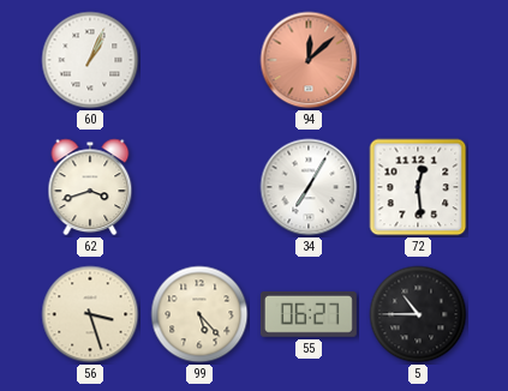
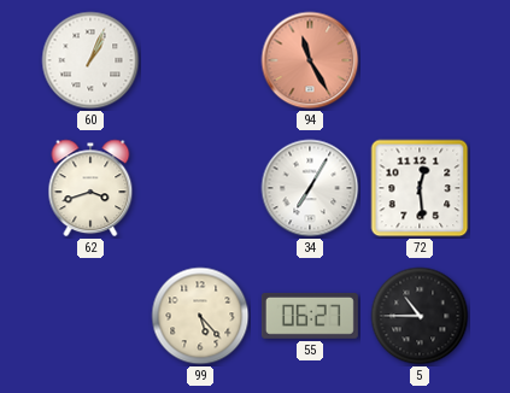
94: 12:08 -> 11:25
56: 3:27 -> none
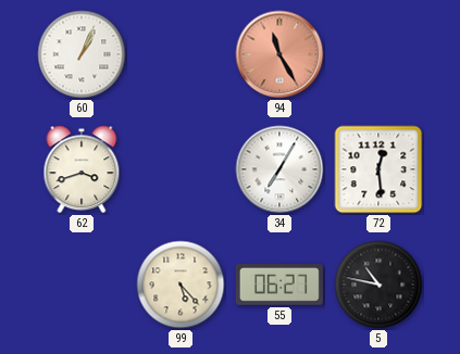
5: 10:45 -> 10:47
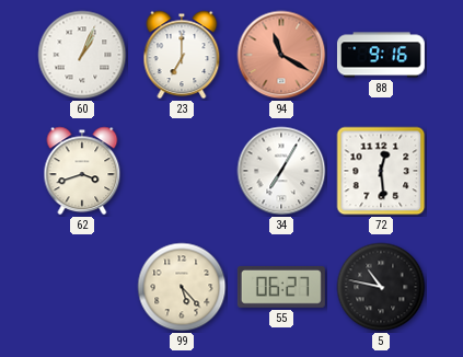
23: none -> 7:00
94: 11:25 -> 11:20
88: none -> 9:16
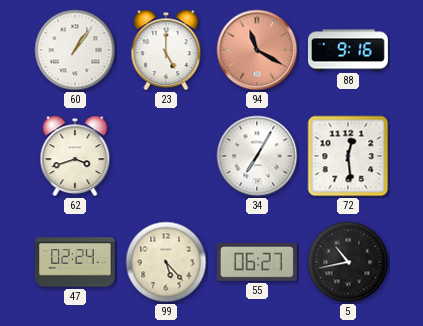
60: 1:04 -> 1:06
23: 7:00 -> 5:00
47: none -> 02:24
5: 10:47 -> 10:43
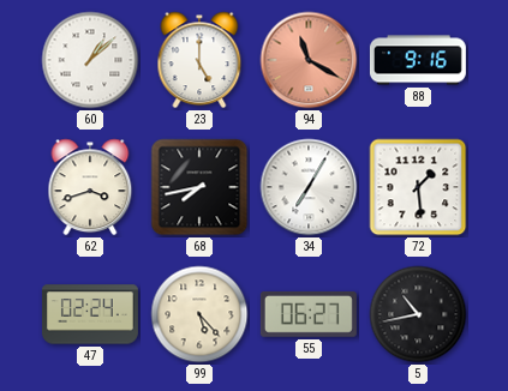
60: 1:06 -> 1:08
68: none -> 7:43
72: 12:29 -> 1:29
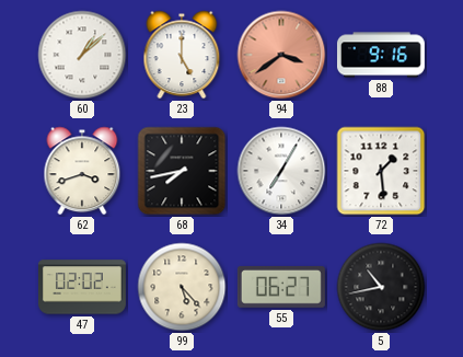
94: 11:20 -> 3:39
47: 02:24 -> 02:02
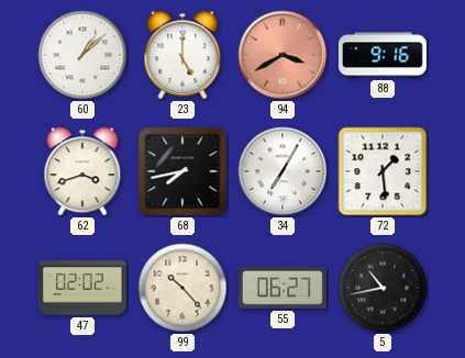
94: 3:39 -> 3:40
99: 5:23 -> 10:23
